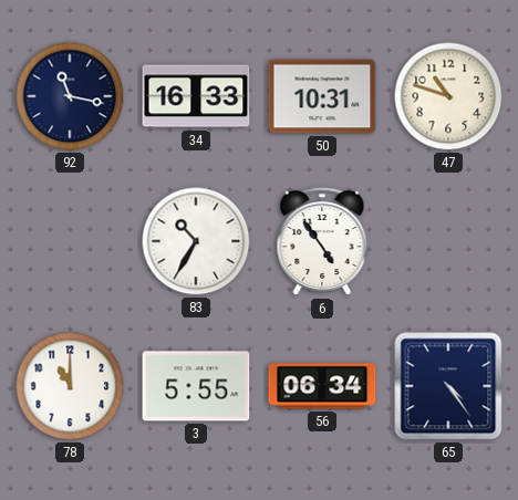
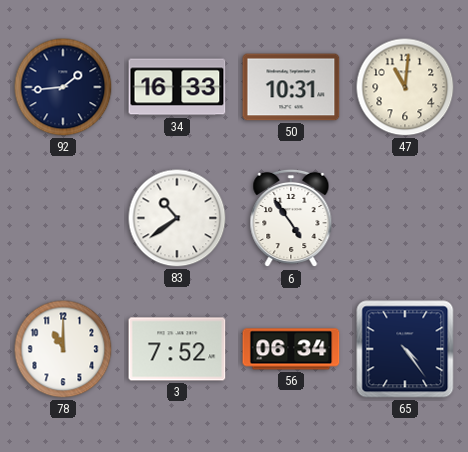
92: 11:17 -> 1:44
47: 10:48 -> 11:01
83: 10:35 -> 10:39
3: 5:55 -> 7:52
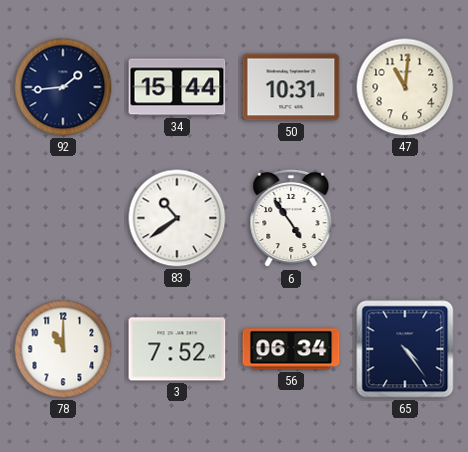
34: 16:33 -> 15:44
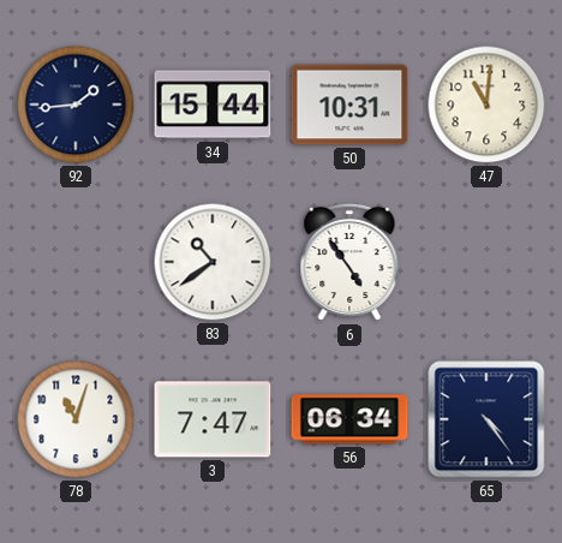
78: 11:00 -> 11:03
3: 7:52 -> 7:47
